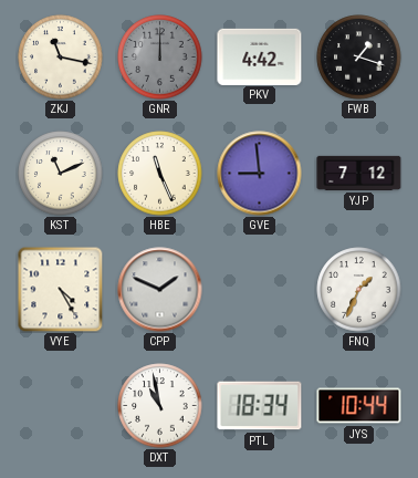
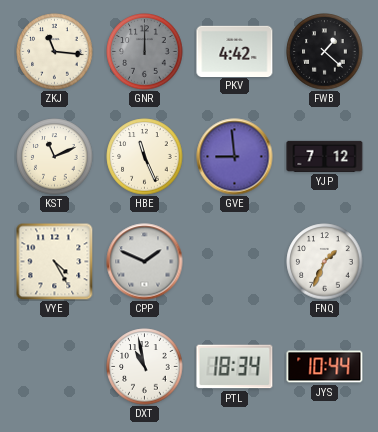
ZKJ: 11:17 -> 11:16
FWB: 1:18 -> 1:22
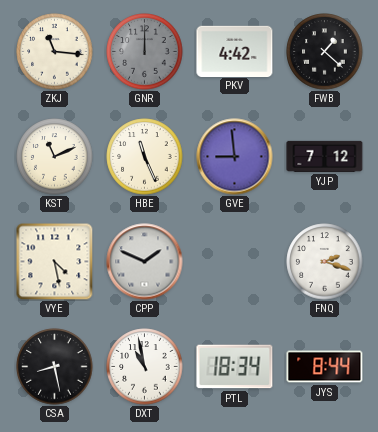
VYE: 4:25 -> 4:28
FNQ: 1:34 -> 2:18
CSA: none -> 8:28
JYS: 10:44 -> 8:44
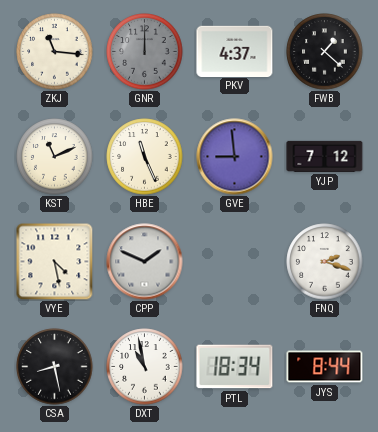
PKV: 4:42 -> 4:37
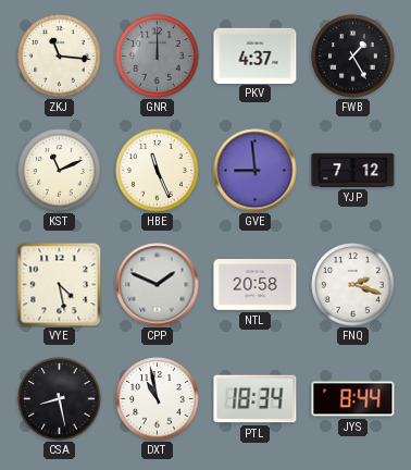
FWB: 1:22 -> 1:25
NTL: none -> 20:58
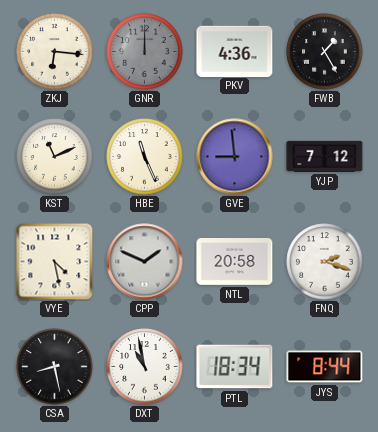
ZKJ: 11:16 -> 6:16
PKV: 4:37 -> 4:36
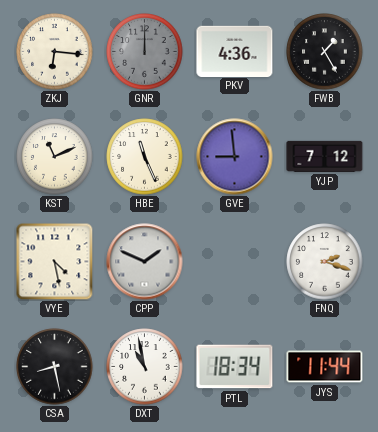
NTL: 20:58 -> none
JYS: 8:44 -> 11:44
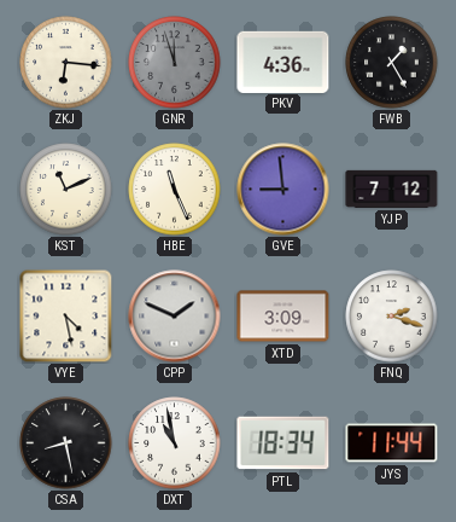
GNR: 12:00 -> 11:57
XTD: none -> 3:09
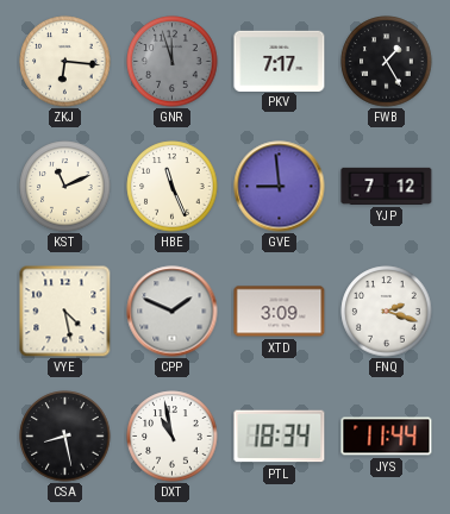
PKV: 4:36 -> 7:17
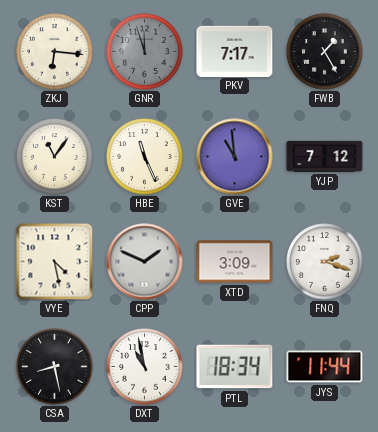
KST: 11:11 -> 11:06
GVE: 8:59 -> 10:59
